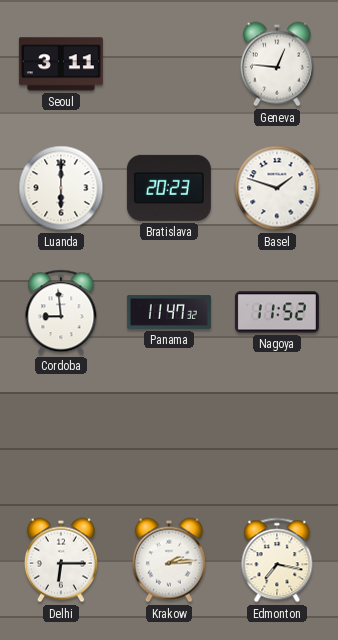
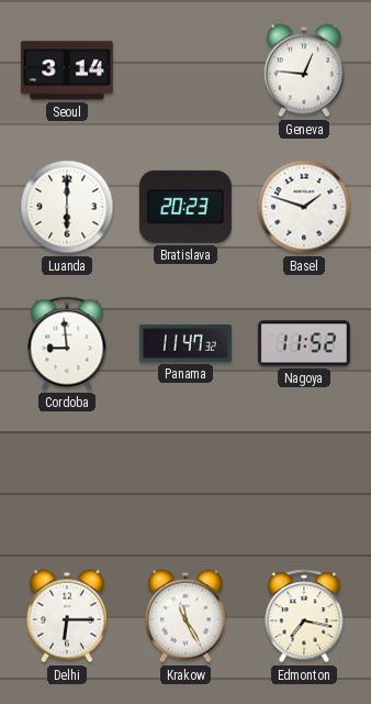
Seoul: 3:11 -> 3:14
Krakow: 2:14 -> 11:25
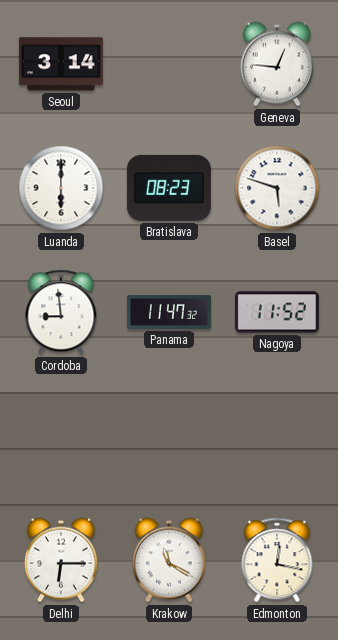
Bratislava: 20:23 -> 08:23
Basel: 1:48 -> 5:48
Krakow: 11:25 -> 11:20
Edmonton: 7:17 -> 12:17
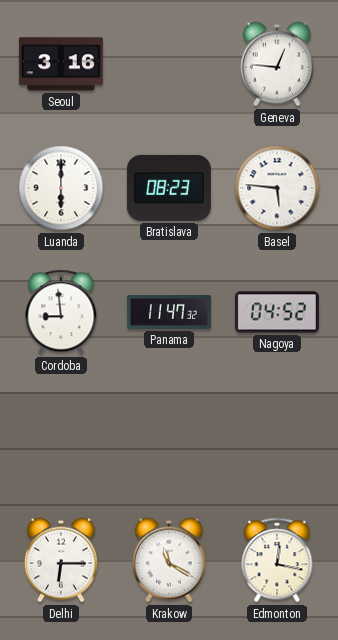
Seoul: 3:14 -> 3:16
Basel: 5:48 -> 5:46
Nagoya: 11:52 -> 04:52
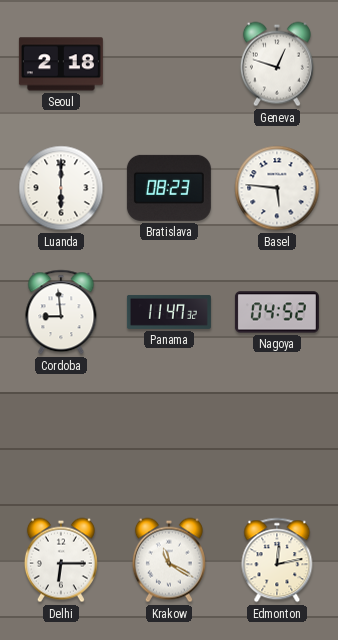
Seoul: 3:16 -> 2:18
Geneva: 12:46 -> 12:48
Edmonton: 12:17 -> 12:13
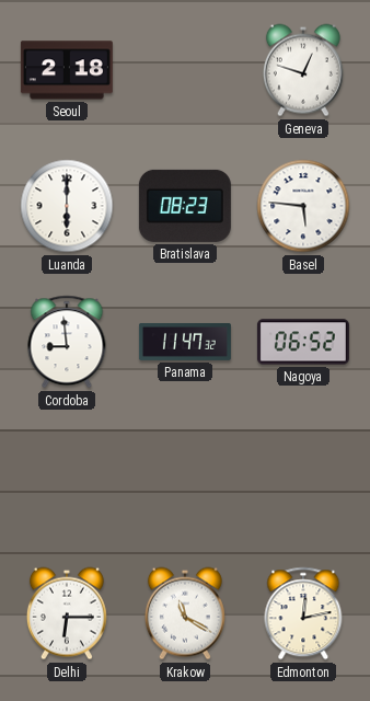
Nagoya: 04:52 -> 06:52
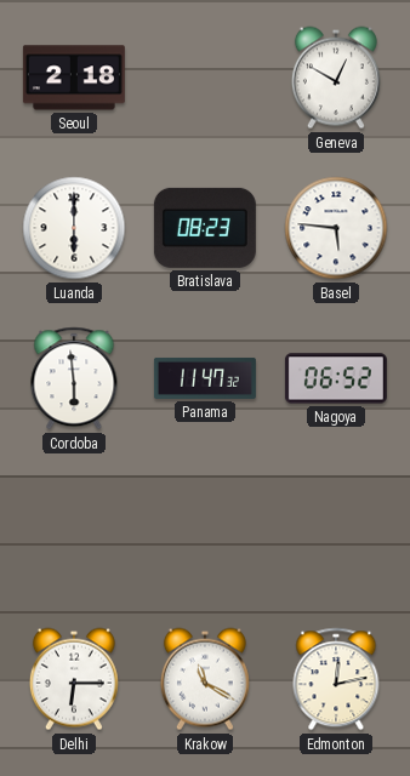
Geneva: 12:48 -> 12:50
Cordoba: 8:59 -> 5:59
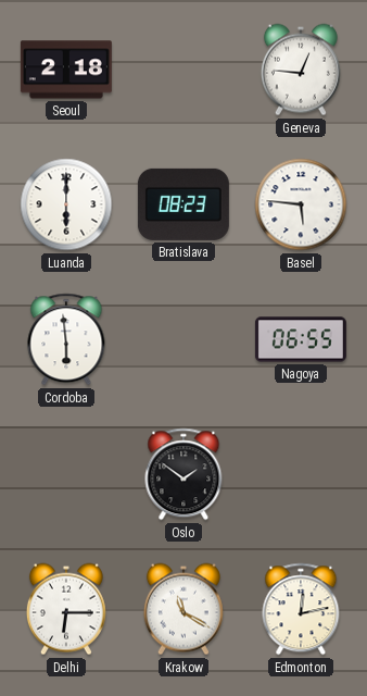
Geneva: 12:50 -> 12:46
Panama: 11:47 -> none
Nagoya: 06:52 -> 06:55
Oslo: none -> 1:51
